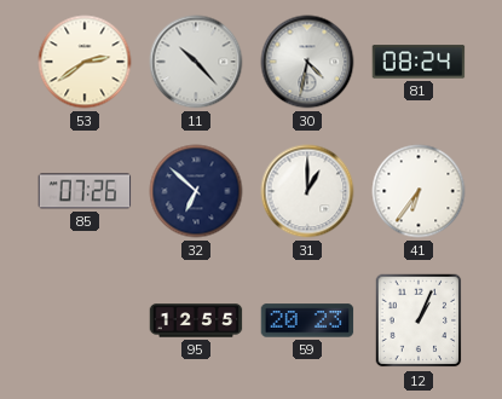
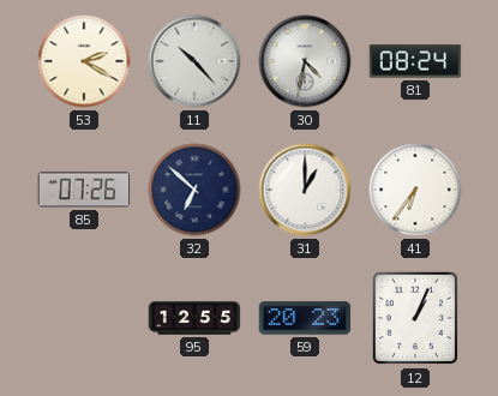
53: 2:39 -> 2:20
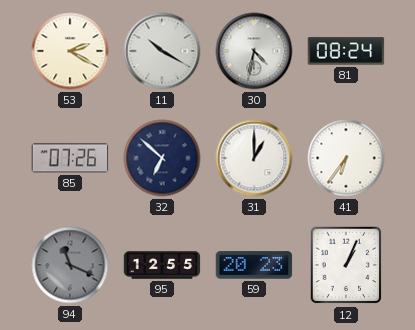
11: 10:23 -> 10:20
94: none -> 11:19
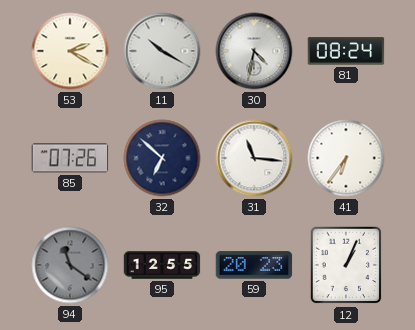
31: 1:00 -> 11:16
94: 11:19 -> 11:21
